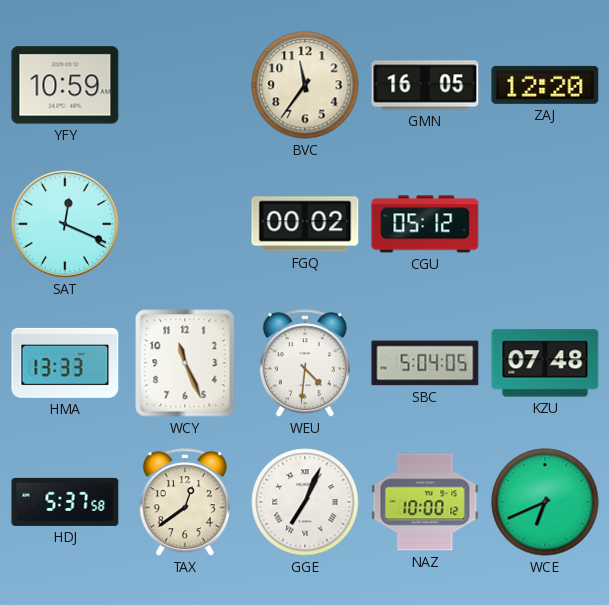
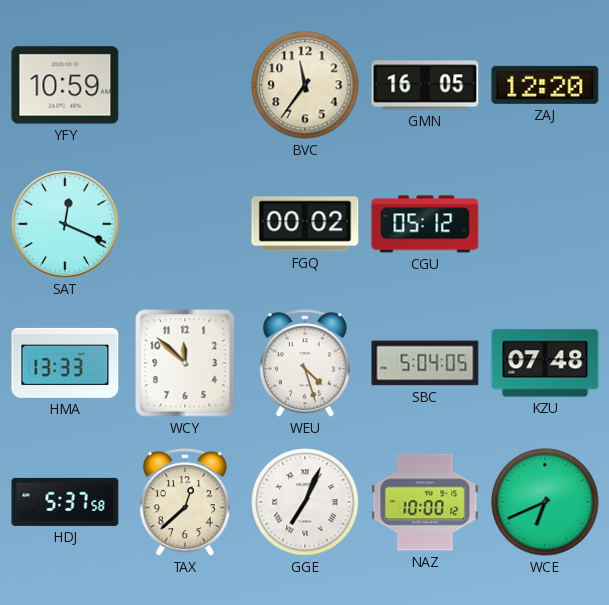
WCY: 11:26 -> 11:52
WEU: 4:31 -> 4:27
TAX: 12:39 -> 12:38
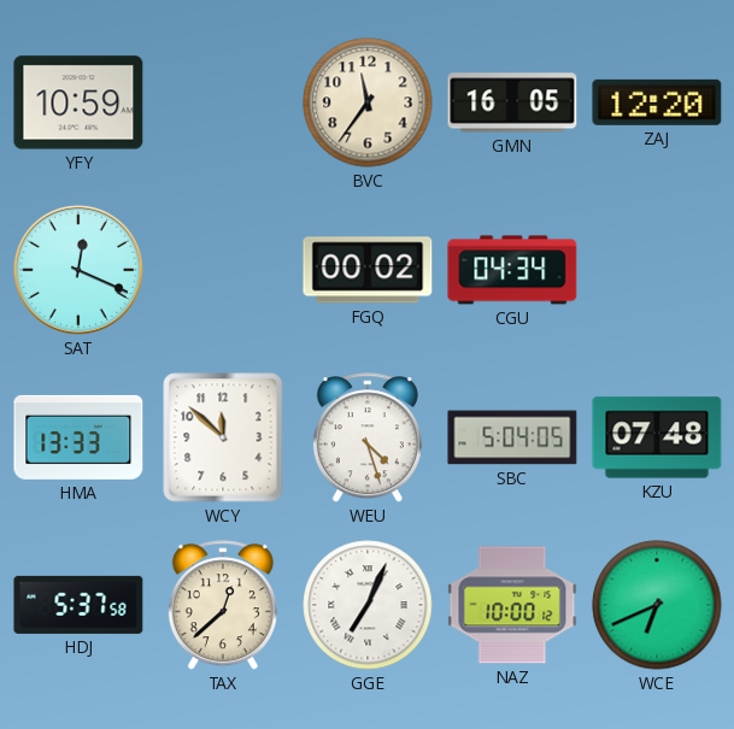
CGU: 05:12 -> 04:34
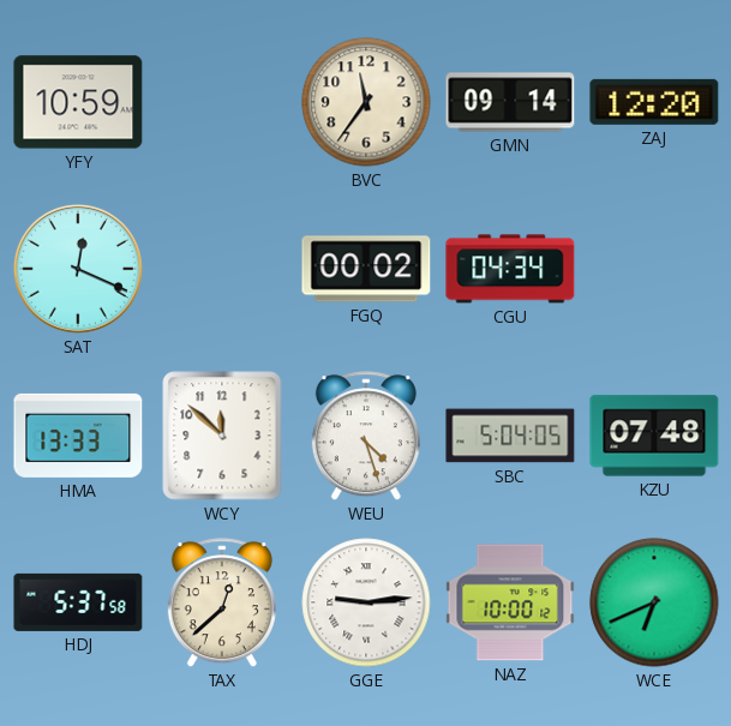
GMN: 16:05 -> 09:14
GGE: 7:04 -> 9:14
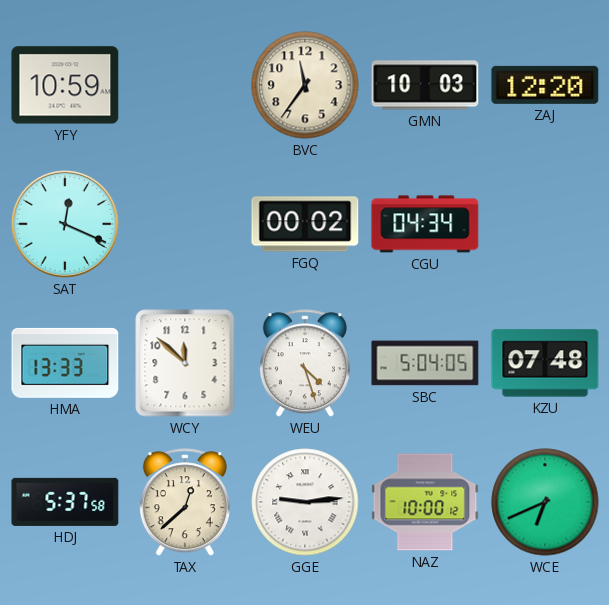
GMN: 09:14 -> 10:03
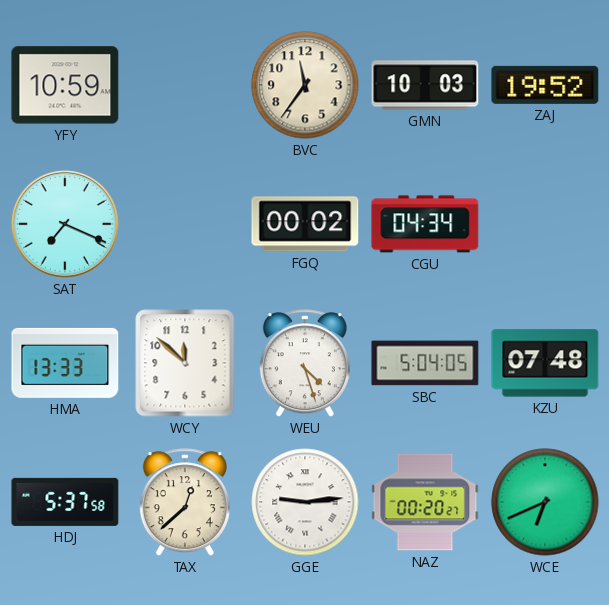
ZAJ: 12:20 -> 19:52
SAT: 12:19 -> 7:19
NAZ: 10:00 -> 00:20
